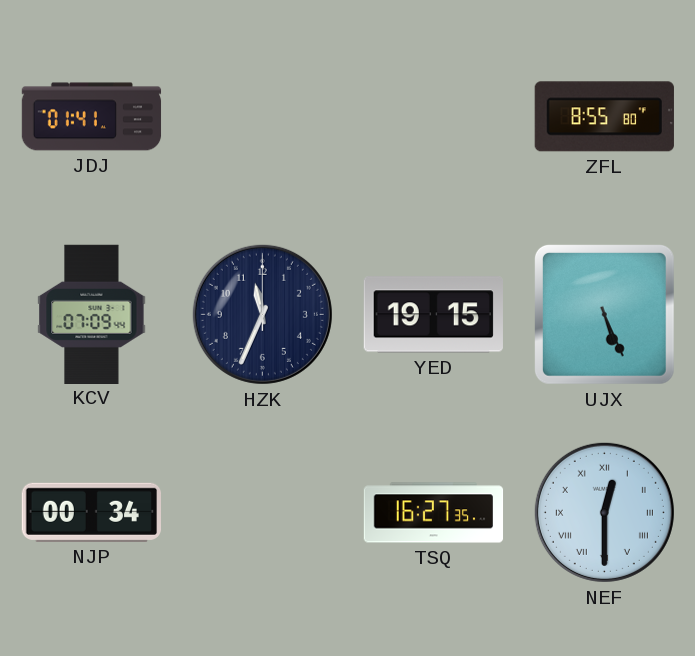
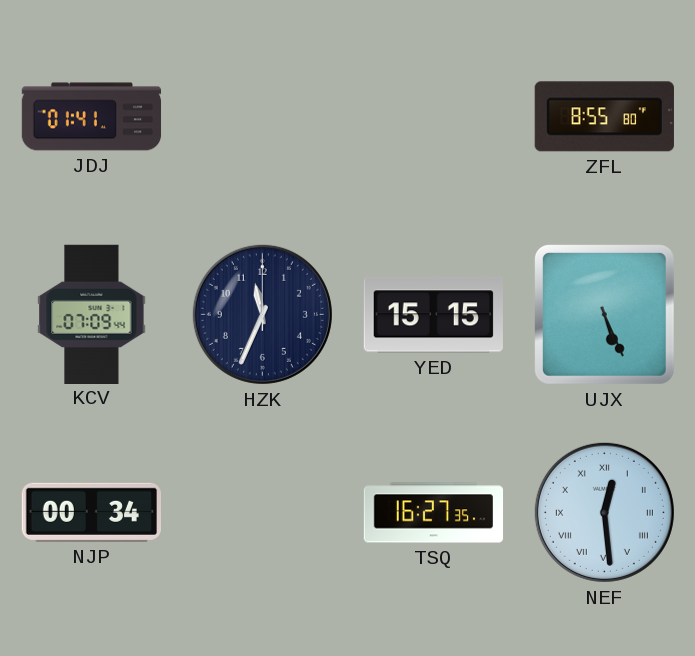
YED: 19:15 -> 15:15
NEF: 12:30 -> 12:29
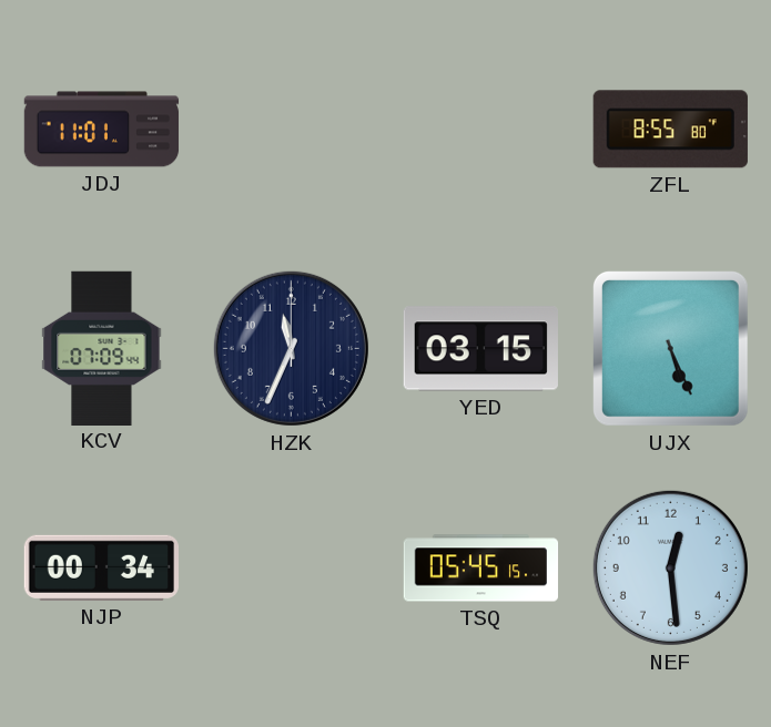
JDJ: 01:41 -> 11:01
YED: 15:15 -> 03:15
TSQ: 16:27 -> 05:45
NEF numerals: Roman -> Arabic
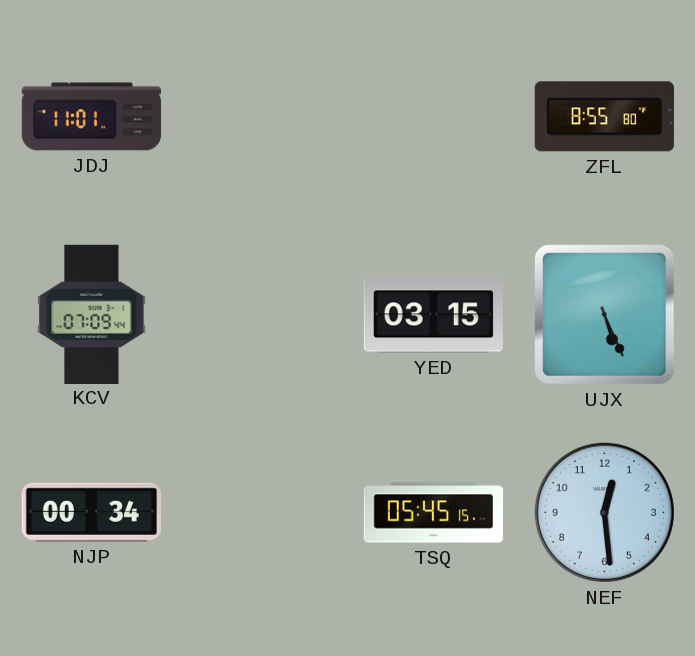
HZK: 11:34 -> none
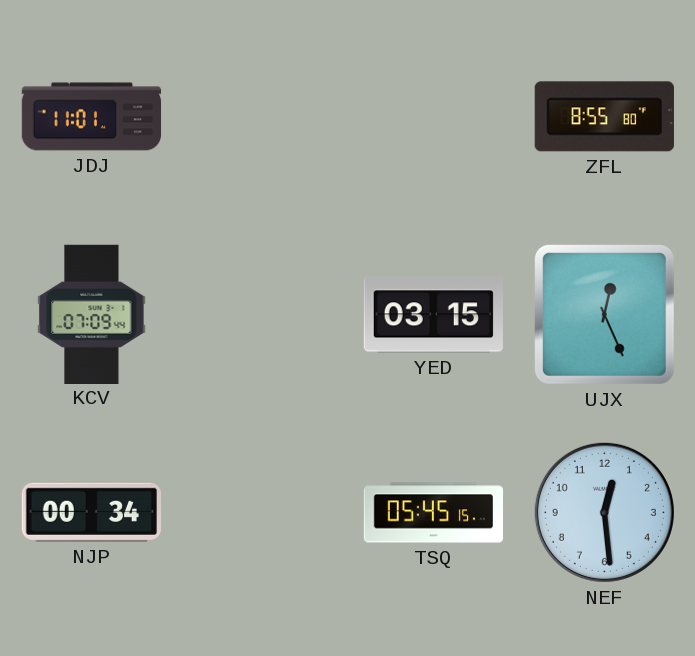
UJX: 5:26 -> 12:26
